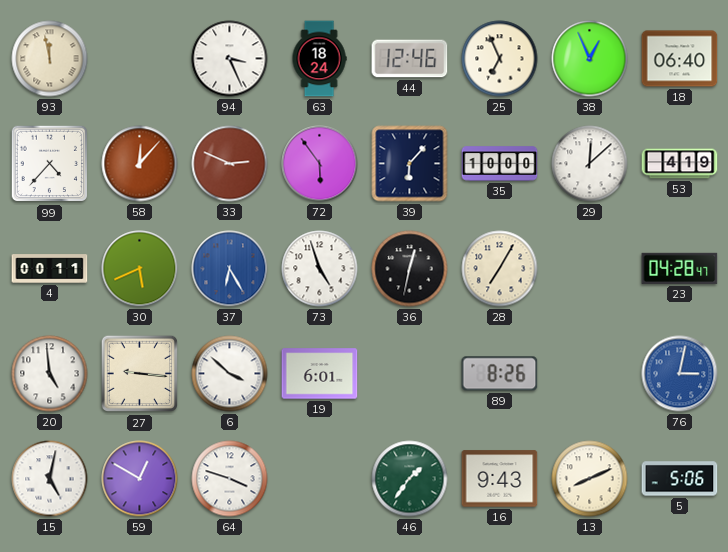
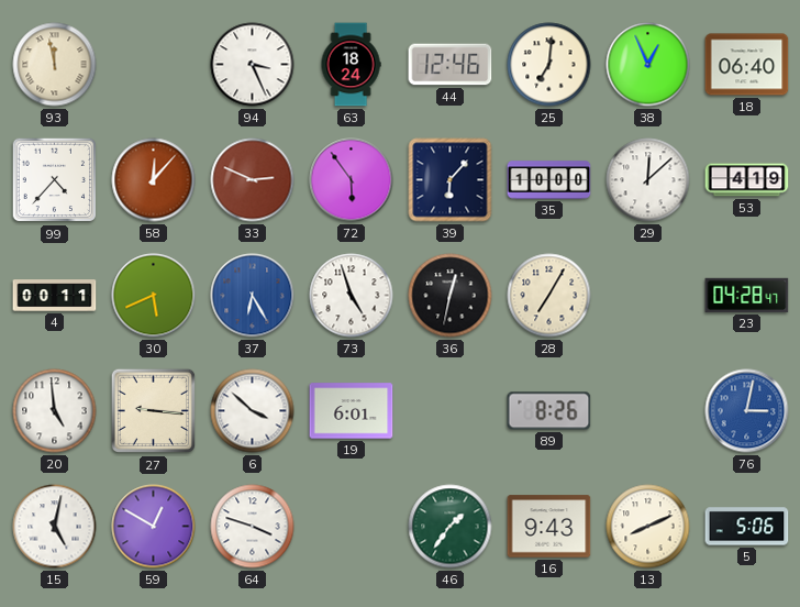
25: 6:56 -> 7:01
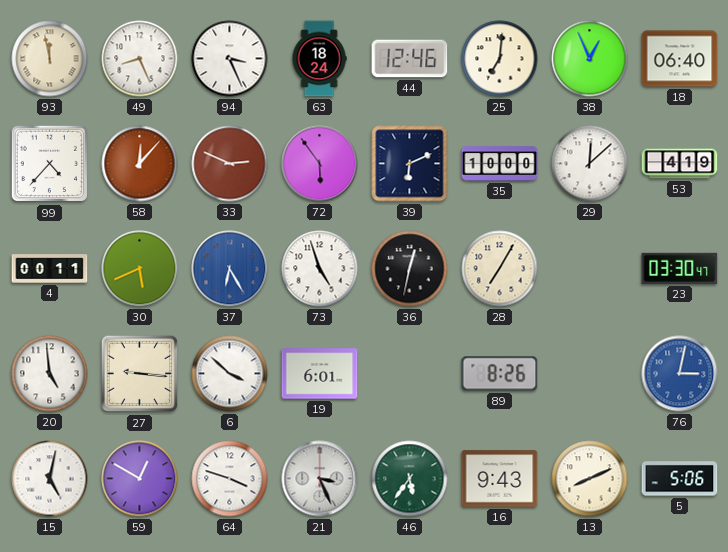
49: none -> 8:26
39: 6:07 -> 6:11
23: 04:28 -> 03:30
21: none -> 3:26
46: 1:36 -> 5:36
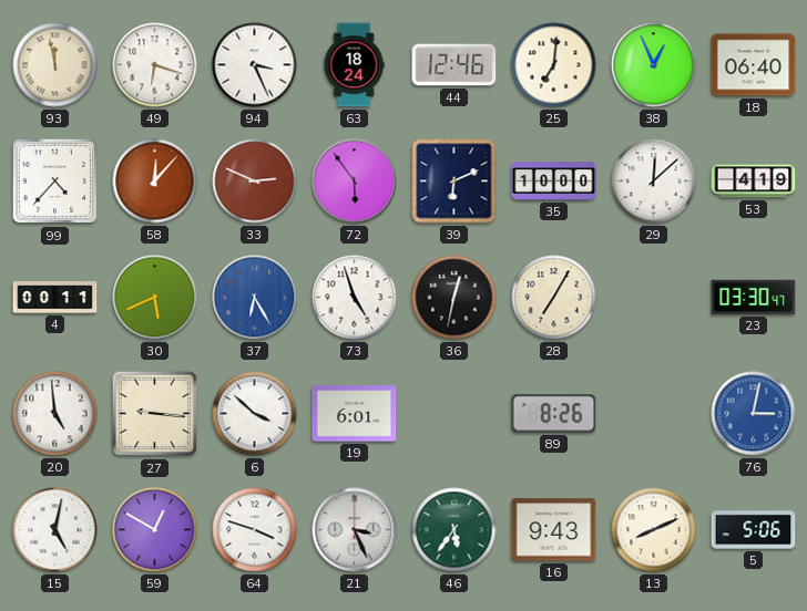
49: 8:26 -> 6:18
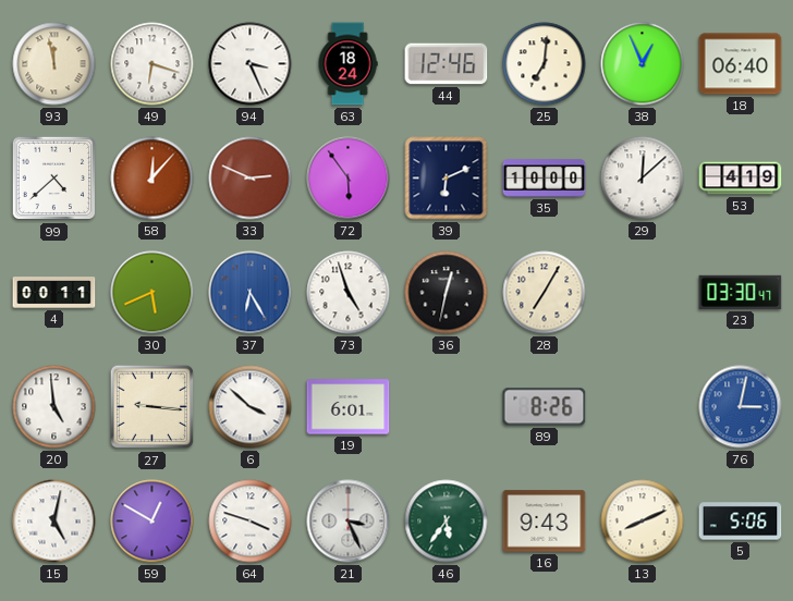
99: 4:37 -> 4:38
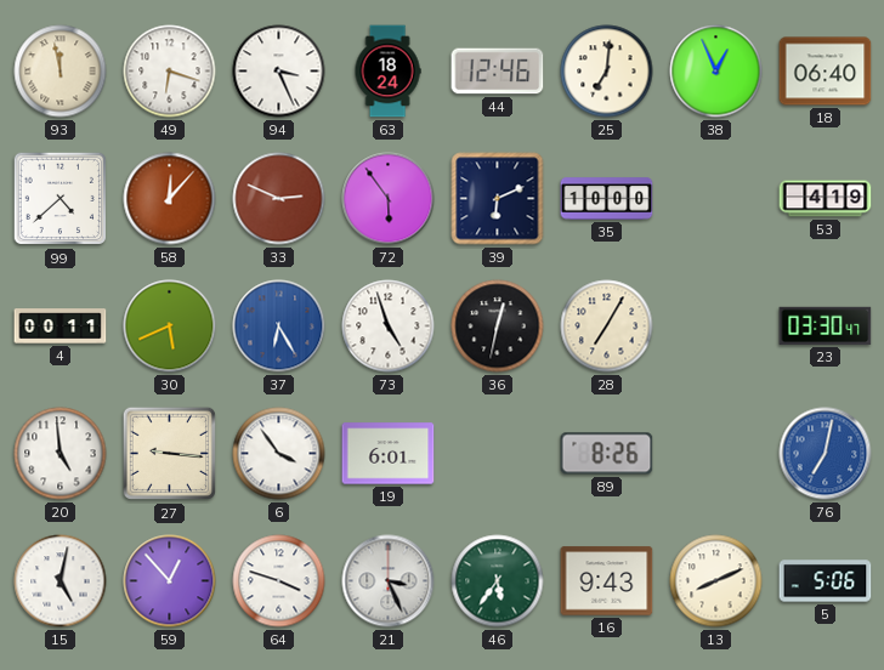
29: 12:08 -> none
6: 3:52 -> 3:54
76: 3:02 -> 7:02
59: 12:50 -> 12:53
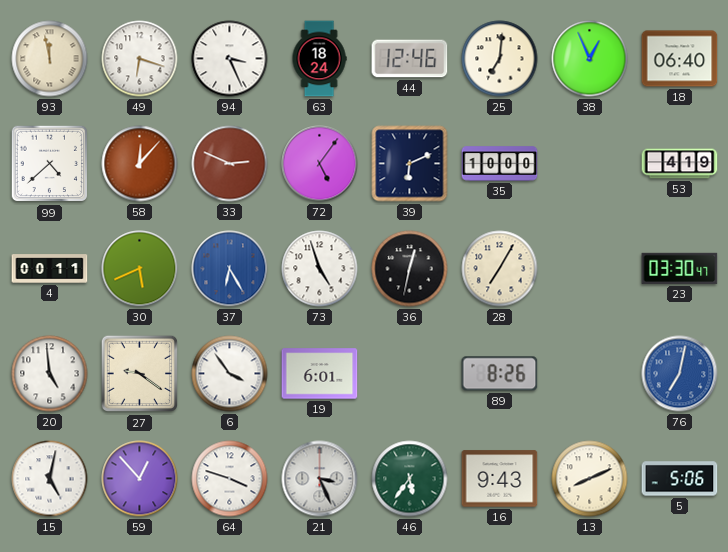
72: 5:54 -> 5:06
27: 9:16 -> 9:21
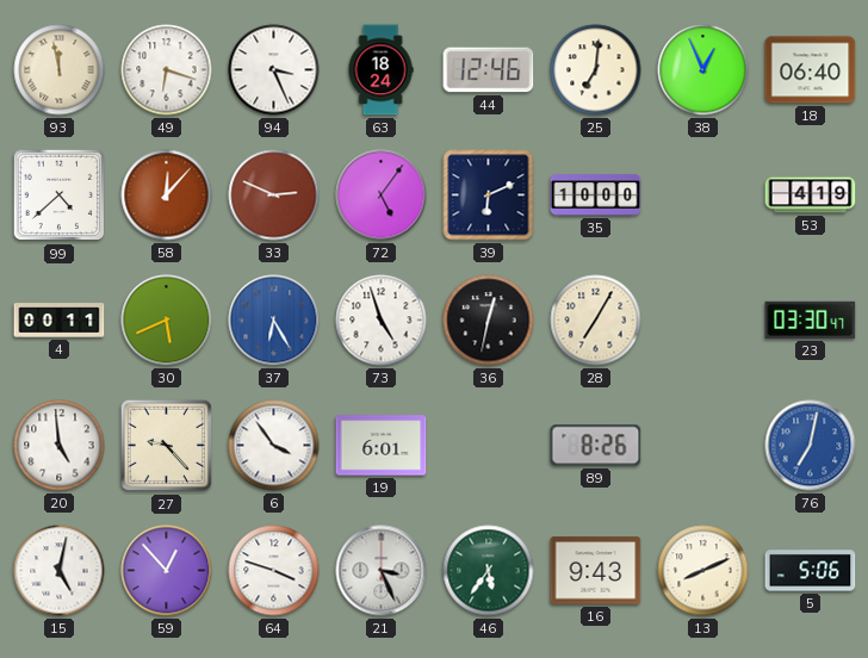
27: 9:21 -> 9:23
